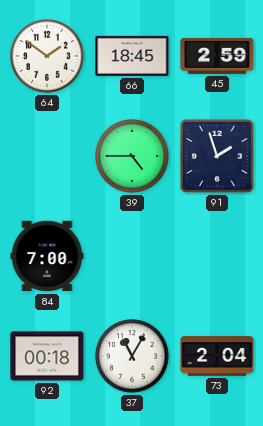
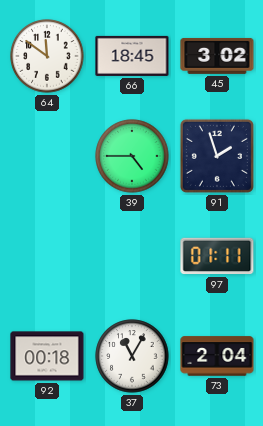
64: 1:51 -> 11:51
45: 2:59 -> 3:02
84: 7:00 -> none
97: none -> 01:11
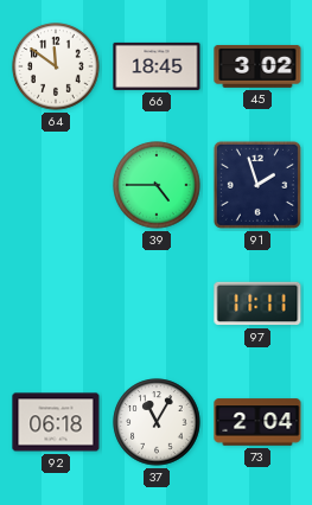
97: 01:11 -> 11:11
92: 00:18 -> 06:18
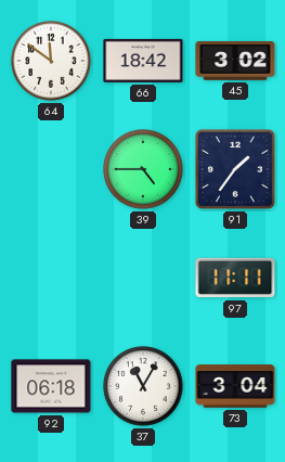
66: 18:45 -> 18:42
91: 1:57 -> 1:36
73: 2:04 -> 3:04
